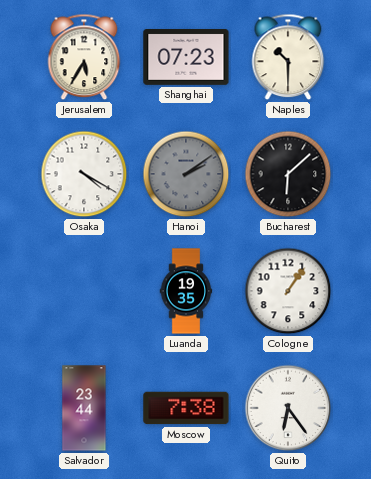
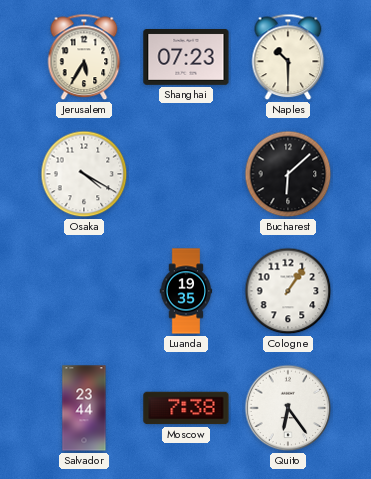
Hanoi: 2:09 -> none
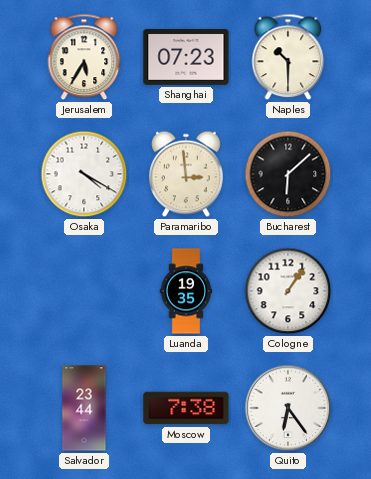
Paramaribo: none -> 2:59
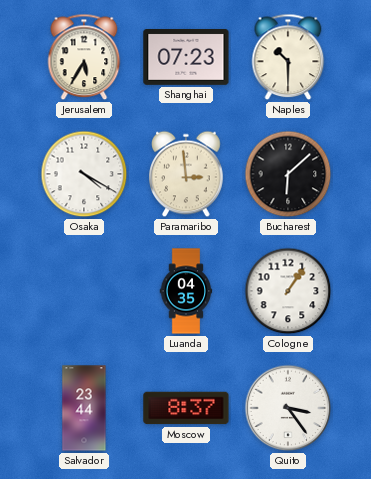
Luanda: 19:35 -> 04:35
Moscow: 7:38 -> 8:37
Quito: 6:24 -> 3:24
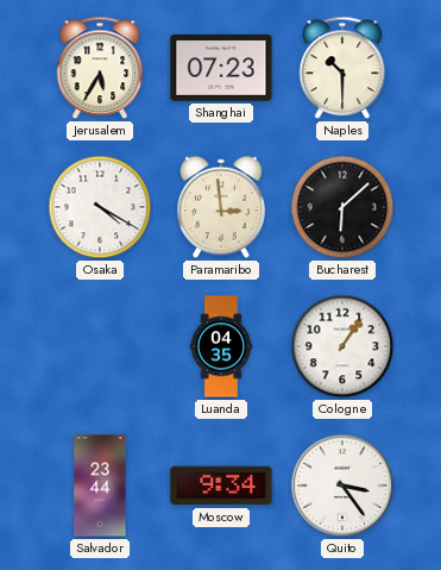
Moscow: 8:37 -> 9:34
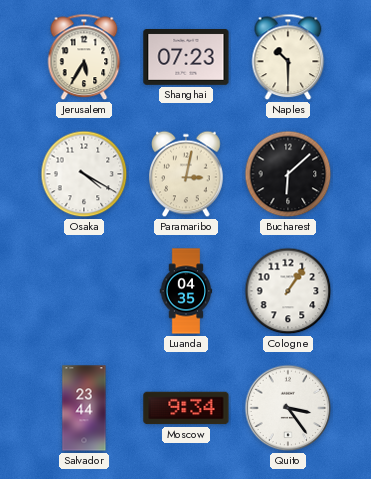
Paramaribo: 2:59 -> 3:02
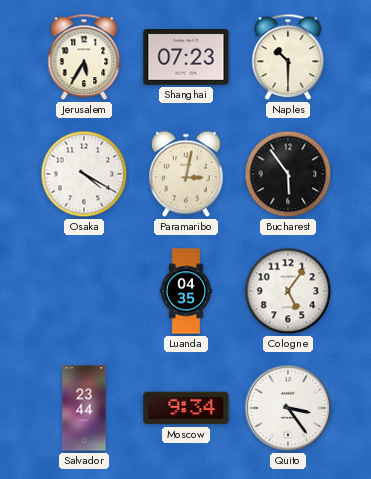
Bucharest: 6:08 -> 5:54
Cologne: 1:06 -> 5:06
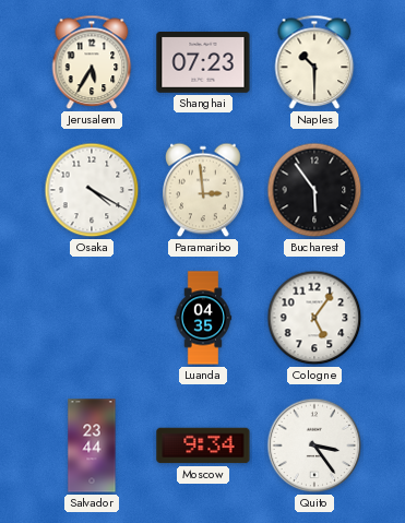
Paramaribo: 3:02 -> 2:59
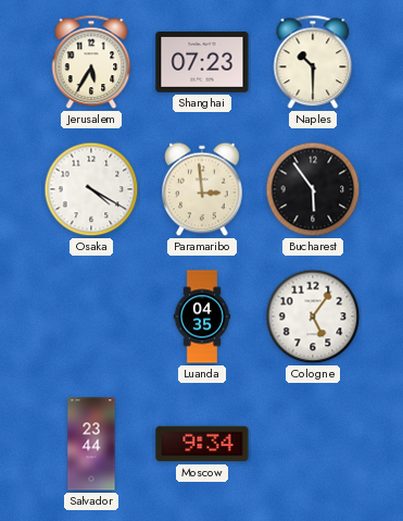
Quito: 3:24 -> none
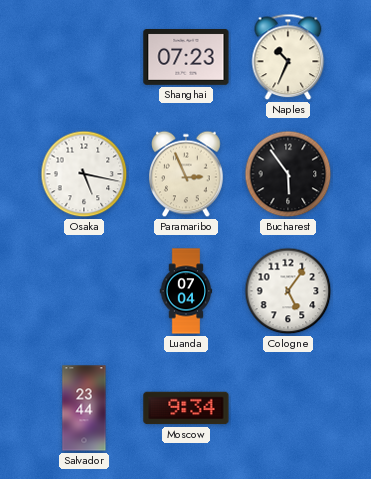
Jerusalem: 5:35 -> none
Naples: 10:30 -> 10:34
Osaka: 4:20 -> 5:17
Paramaribo: 2:59 -> 2:56
Luanda: 04:35 -> 07:04
